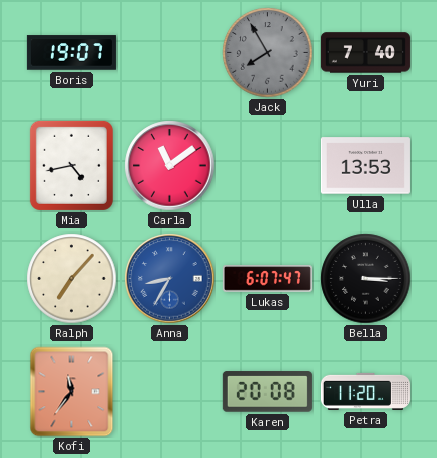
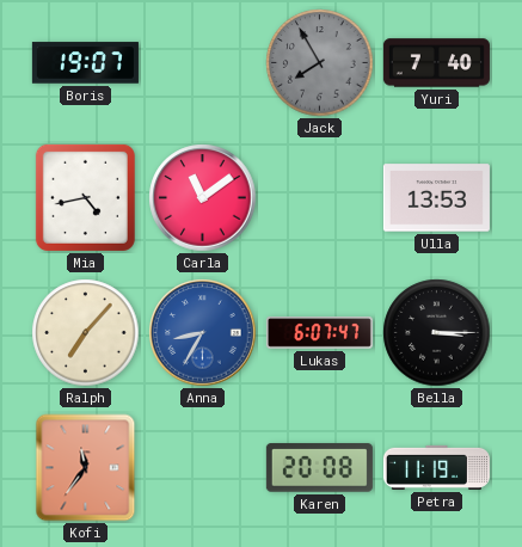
Petra: 11:20 -> 11:19
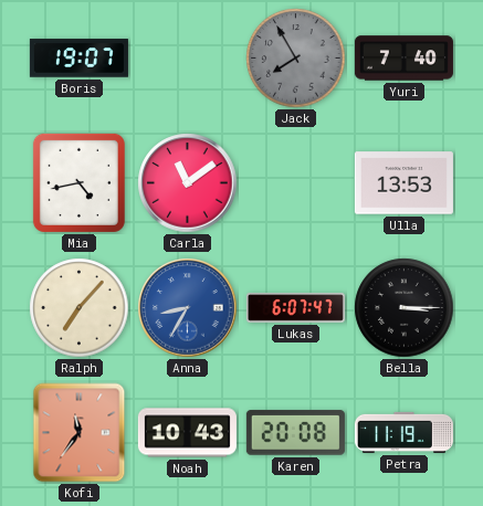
Noah: none -> 10:43
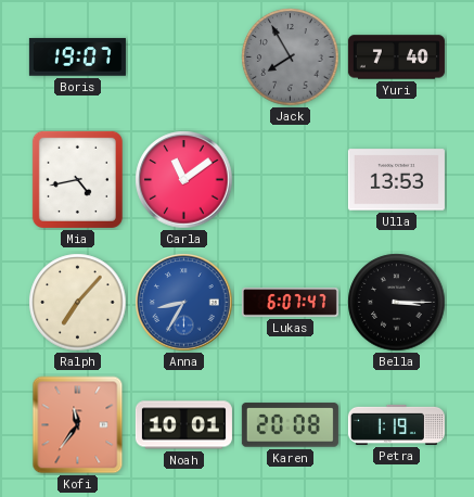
Noah: 10:43 -> 10:01
Petra: 11:19 -> 1:19
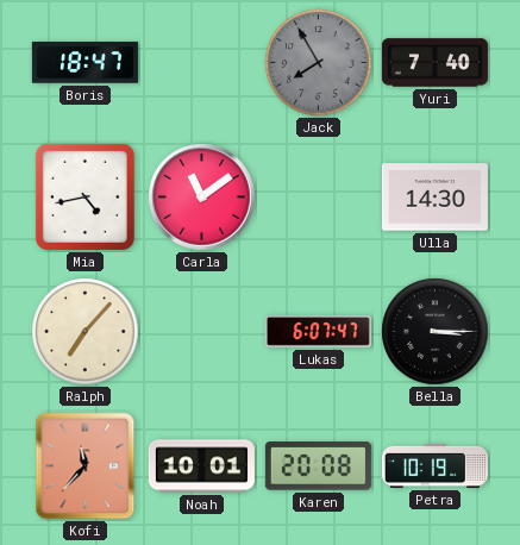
Boris: 19:07 -> 18:47
Ulla: 13:53 -> 14:30
Anna: 8:35 -> none
Kofi: 11:36 -> 11:37
Petra: 1:19 -> 10:19
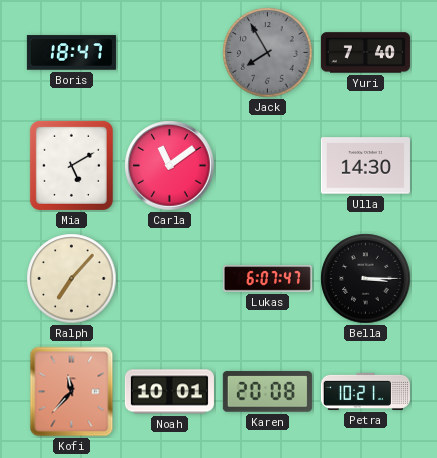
Mia: 4:43 -> 5:10
Petra: 10:19 -> 10:21
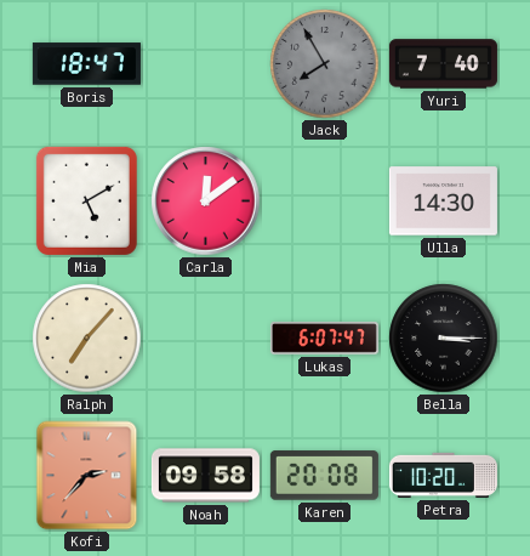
Carla: 11:09 -> 12:09
Kofi: 11:37 -> 2:37
Noah: 10:01 -> 09:58
Petra: 10:21 -> 10:20
